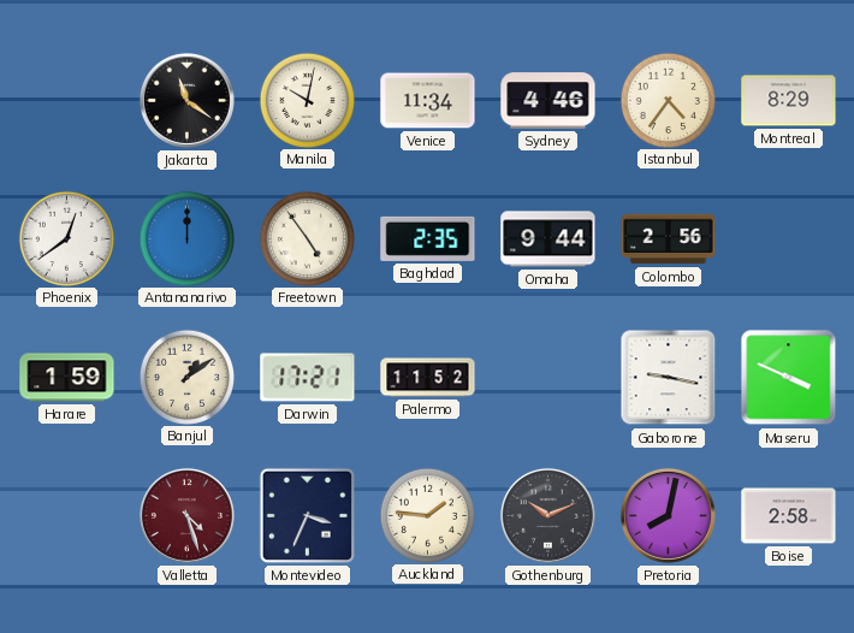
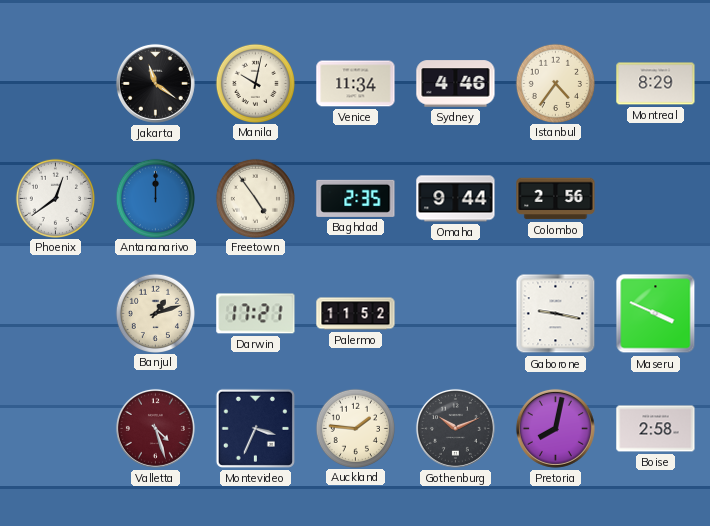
Harare: 1:59 -> none
Banjul: 1:09 -> 1:12
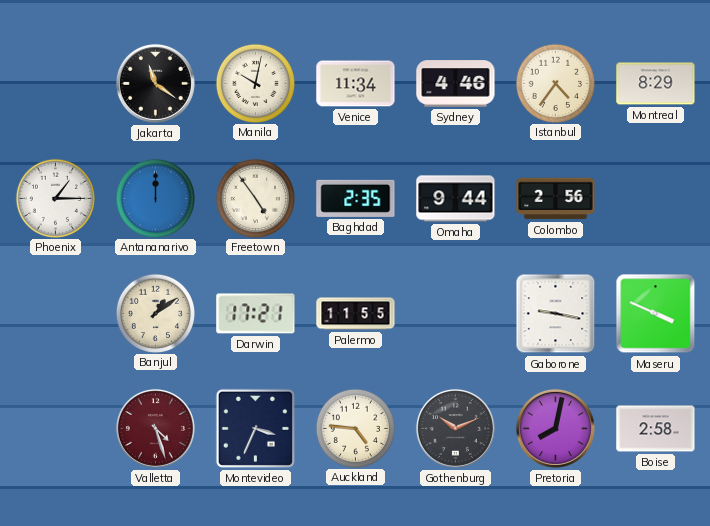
Phoenix: 12:39 -> 1:15
Banjul: 1:12 -> 1:09
Palermo: 11:52 -> 11:55
Auckland: 1:46 -> 4:46
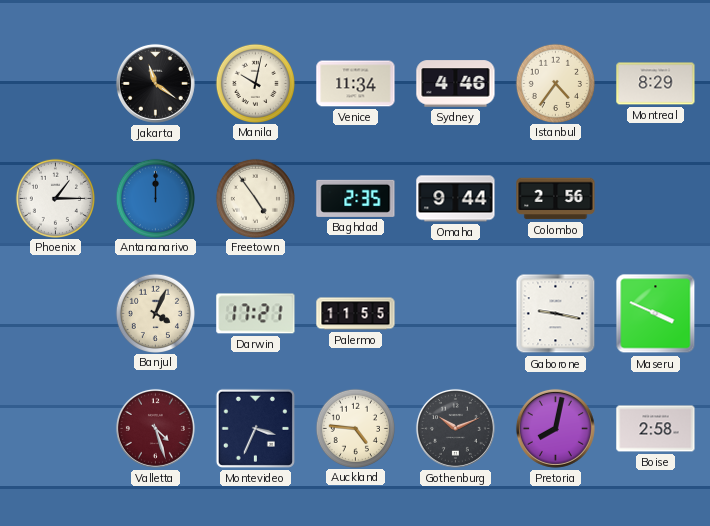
Banjul: 1:09 -> 4:04
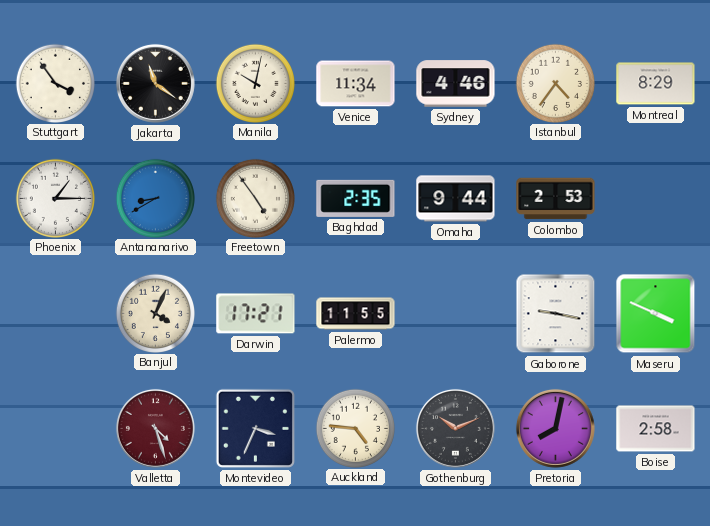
Stuttgart: none -> 3:54
Antananarivo: 12:00 -> 8:40
Colombo: 2:56 -> 2:53
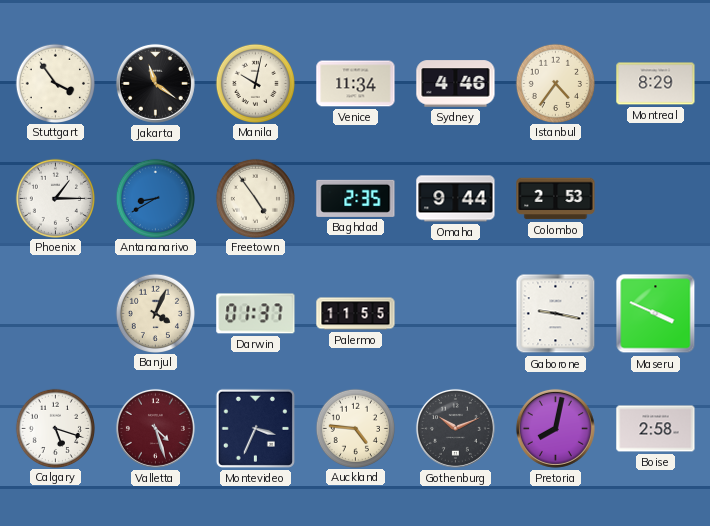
Darwin: 17:21 -> 01:37
Calgary: none -> 5:18
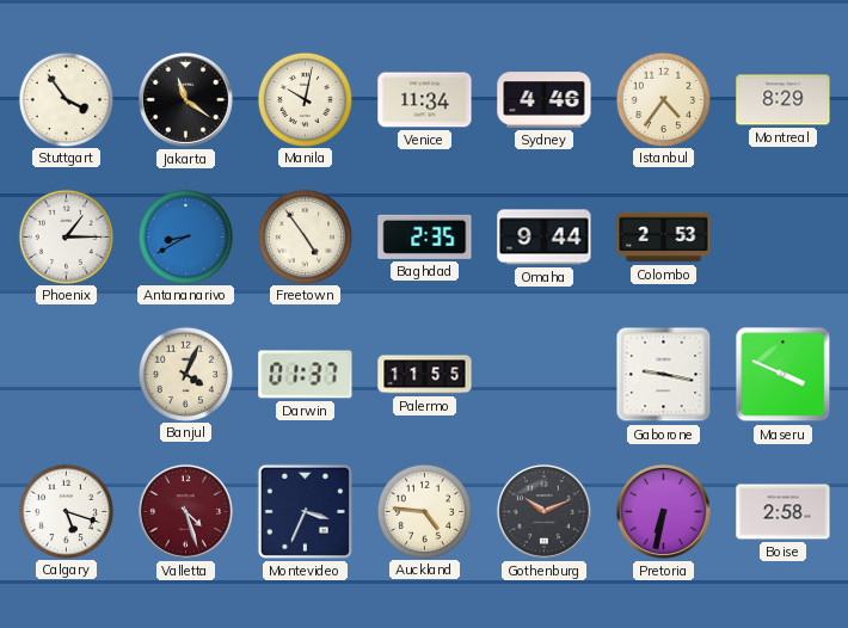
Pretoria: 8:02 -> 6:32
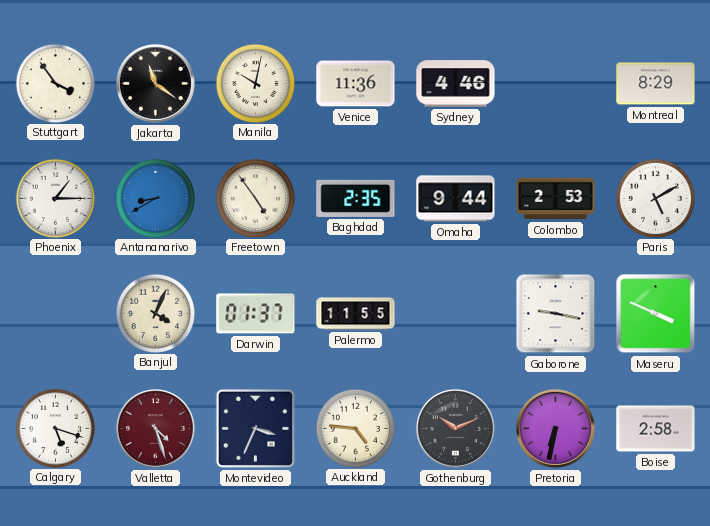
Venice: 11:34 -> 11:36
Istanbul: 4:36 -> none
Paris: none -> 5:10
